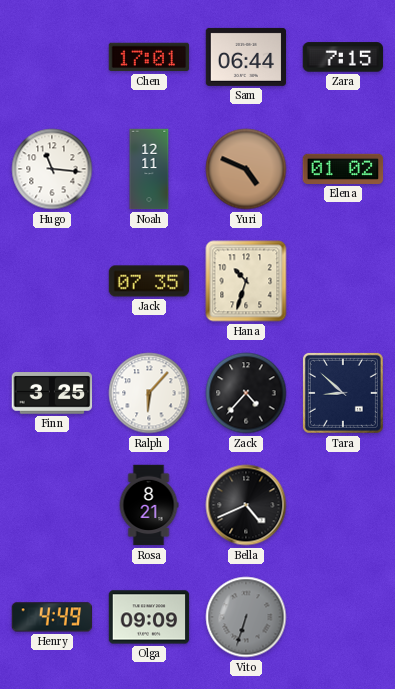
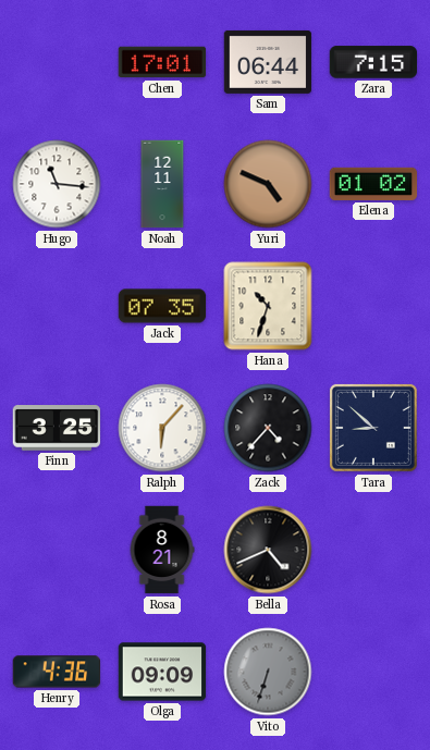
Henry: 4:49 -> 4:36
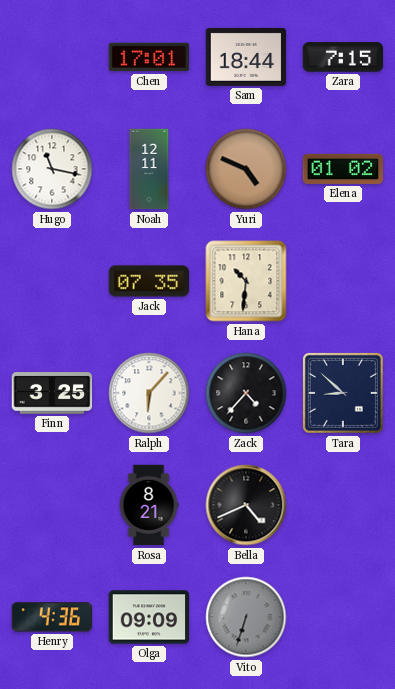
Sam: 06:44 -> 18:44
Hugo: 11:16 -> 11:17
Hana: 10:33 -> 10:31
